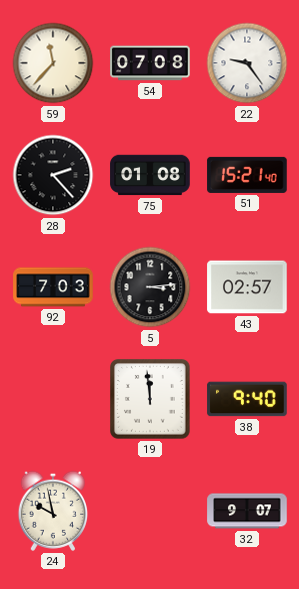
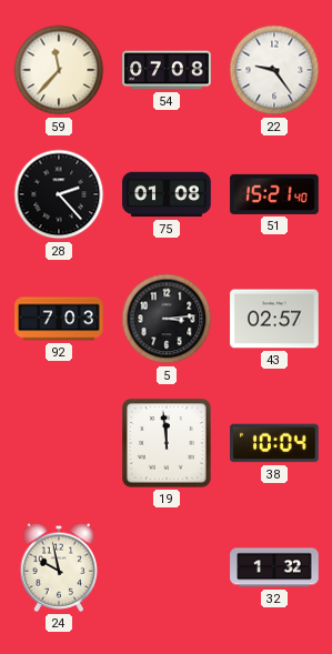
38: 9:40 -> 10:04
32: 9:07 -> 1:32
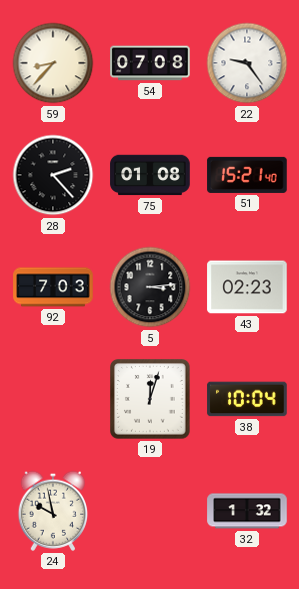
59: 11:37 -> 8:37
43: 02:57 -> 02:23
19: 11:59 -> 12:03
